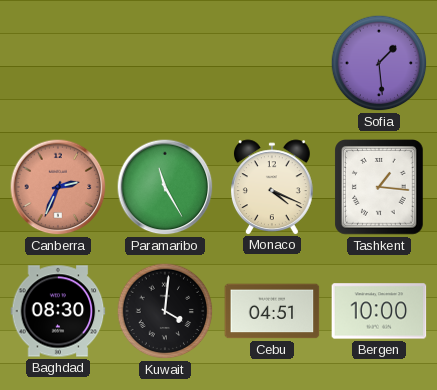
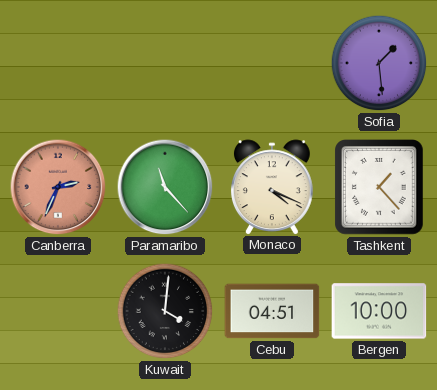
Paramaribo: 11:25 -> 11:23
Tashkent: 1:16 -> 1:23
Baghdad: 08:30 -> none
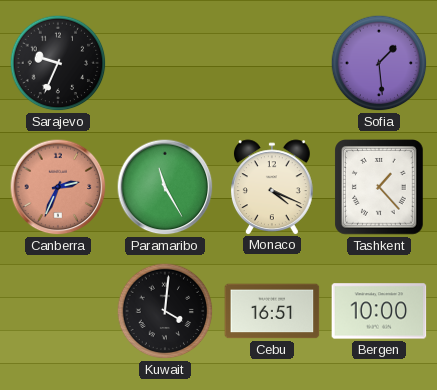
Sarajevo: none -> 9:34
Paramaribo: 11:23 -> 11:25
Cebu: 04:51 -> 16:51
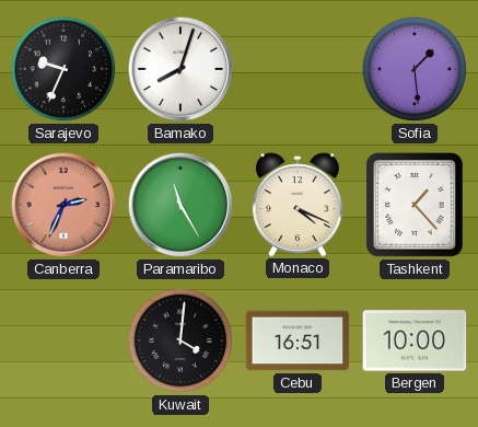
Bamako: none -> 8:03
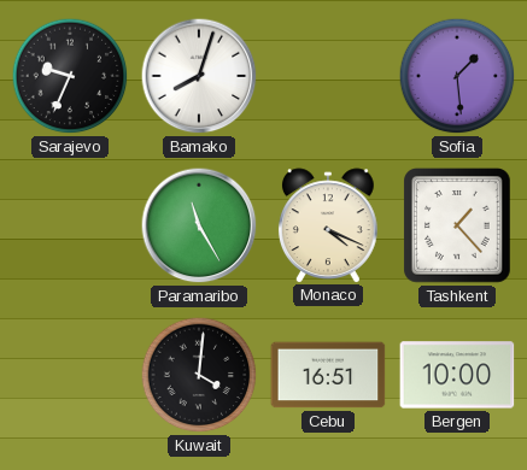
Canberra: 2:34 -> none
